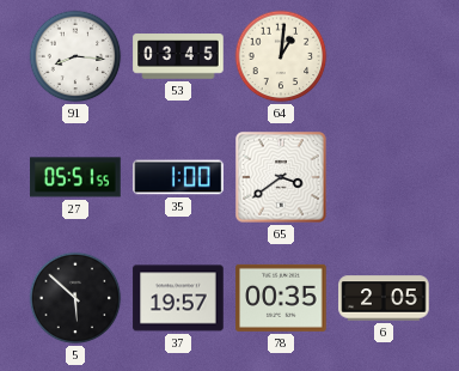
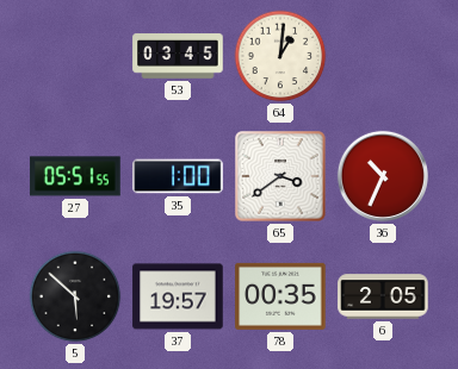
91: 8:16 -> none
36: none -> 10:34
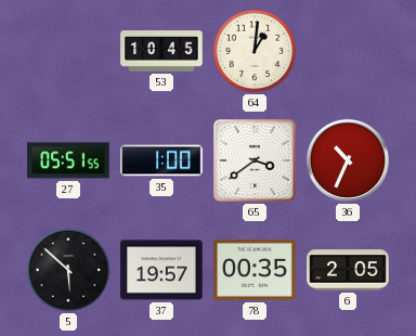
53: 03:45 -> 10:45
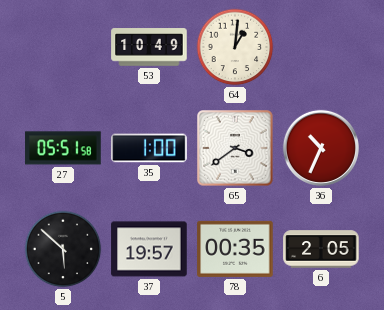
53: 10:45 -> 10:49
27: 05:51:55 -> 05:51:58
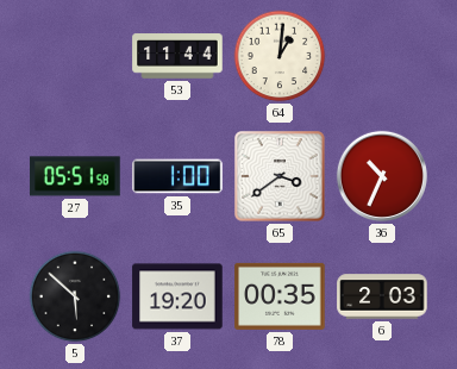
53: 10:49 -> 11:44
37: 19:57 -> 19:20
6: 2:05 -> 2:03
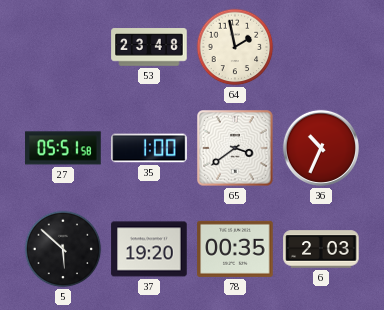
53: 11:44 -> 23:48
64: 1:01 -> 1:58
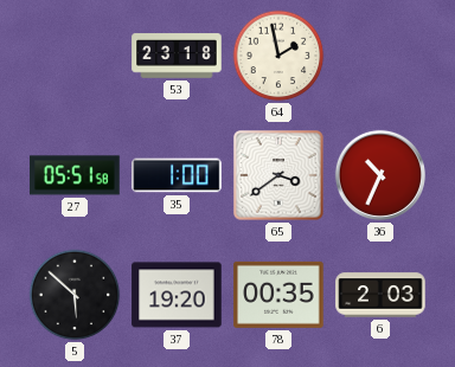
53: 23:48 -> 23:18
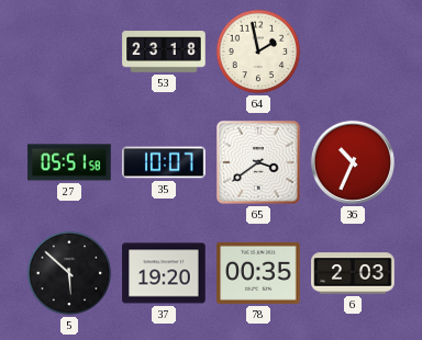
35: 1:00 -> 10:07
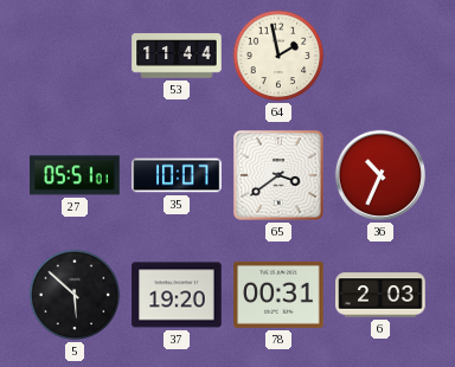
53: 23:18 -> 11:44
27: 05:51:58 -> 05:51:01
78: 00:35 -> 00:31
